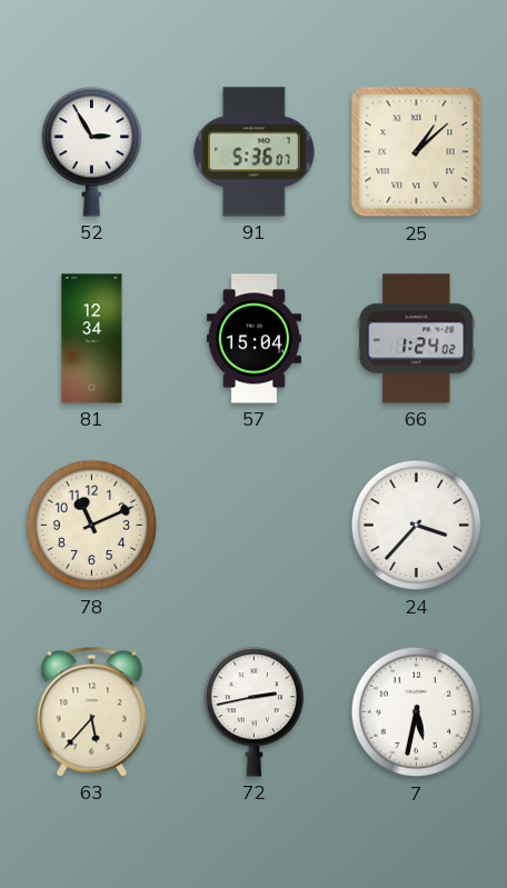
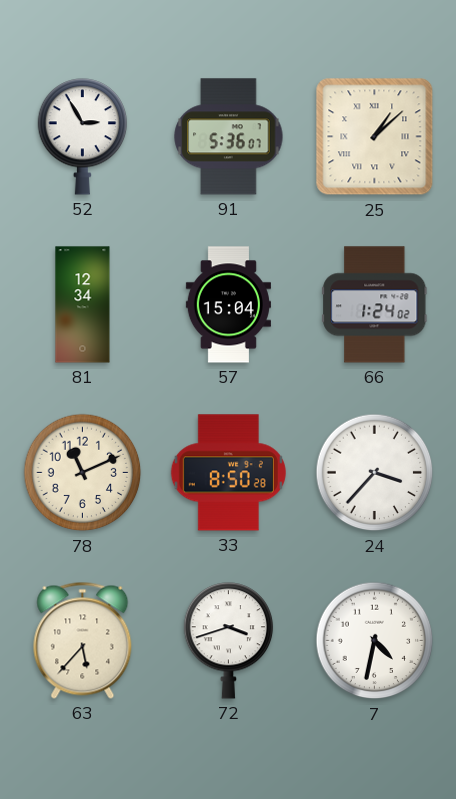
33: none -> 8:50
72: 2:43 -> 3:42
7: 5:32 -> 4:32
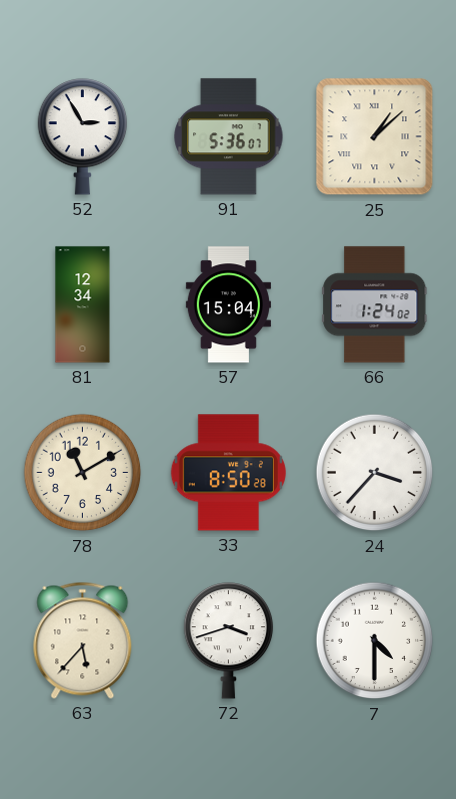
78: 11:11 -> 11:10
7: 4:32 -> 4:30
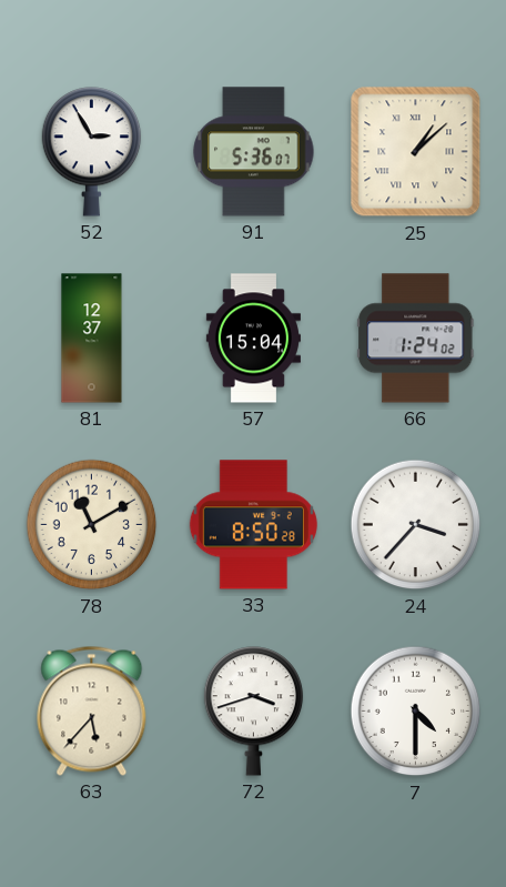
81: 12:34 -> 12:37
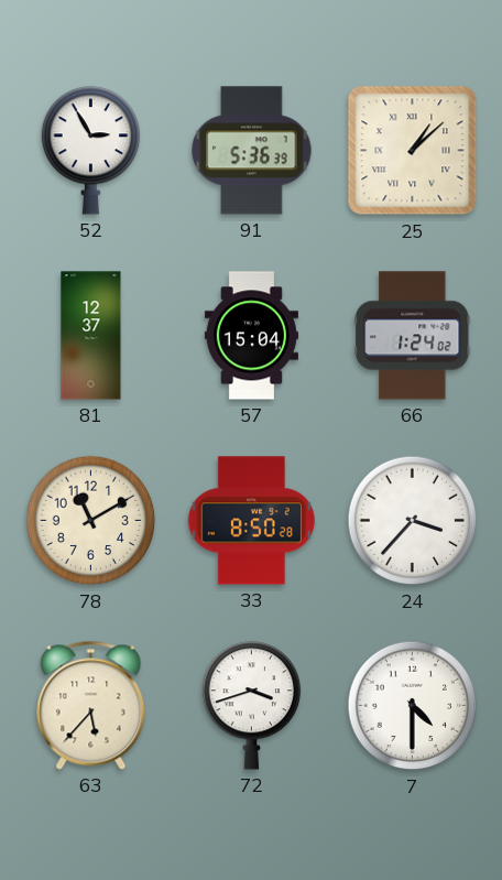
91: 5:36:07 -> 5:36:39
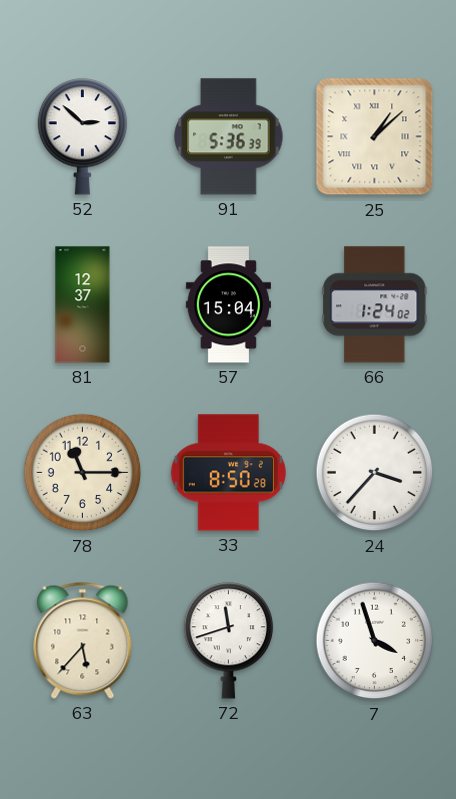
52: 2:55 -> 2:52
78: 11:10 -> 11:15
72: 3:42 -> 11:42
7: 4:30 -> 3:57
